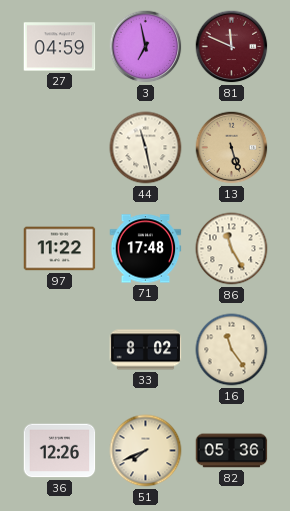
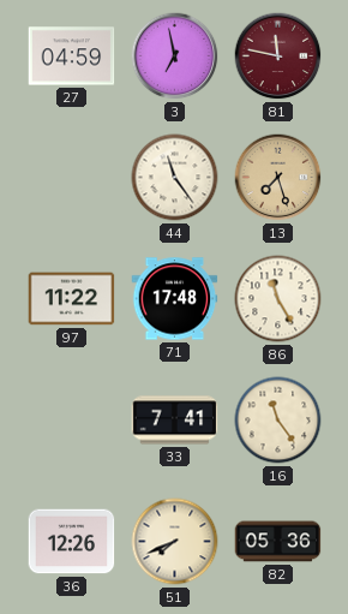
81: 11:49 -> 11:47
44: 11:28 -> 11:24
13: 5:27 -> 7:27
33: 8:02 -> 7:41
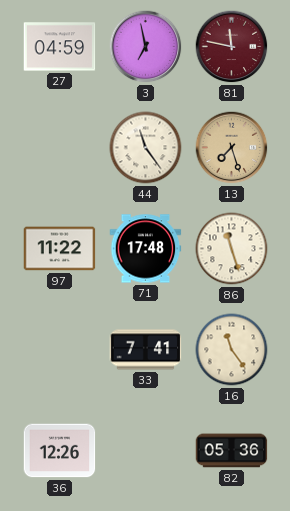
86: 11:25 -> 11:27
51: 7:41 -> none
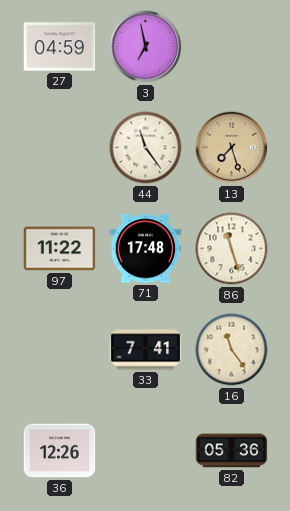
81: 11:47 -> none
